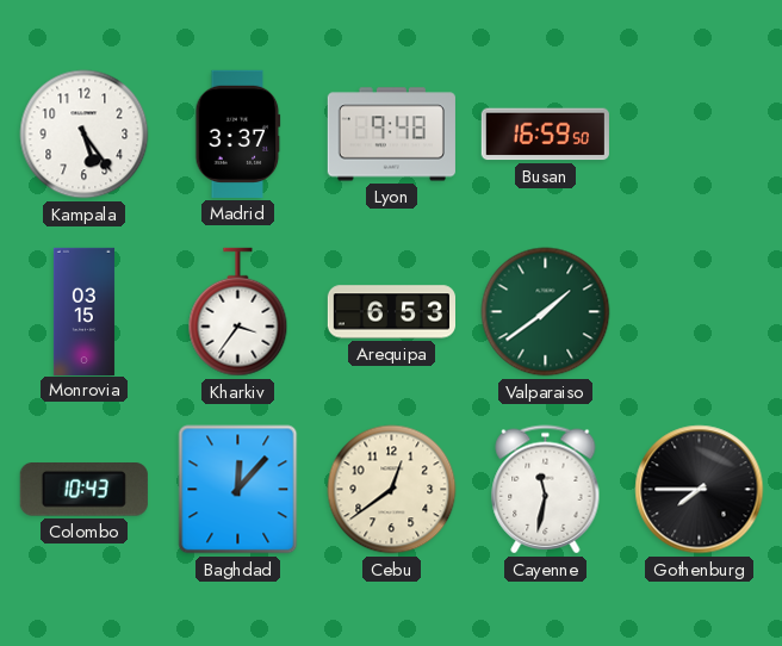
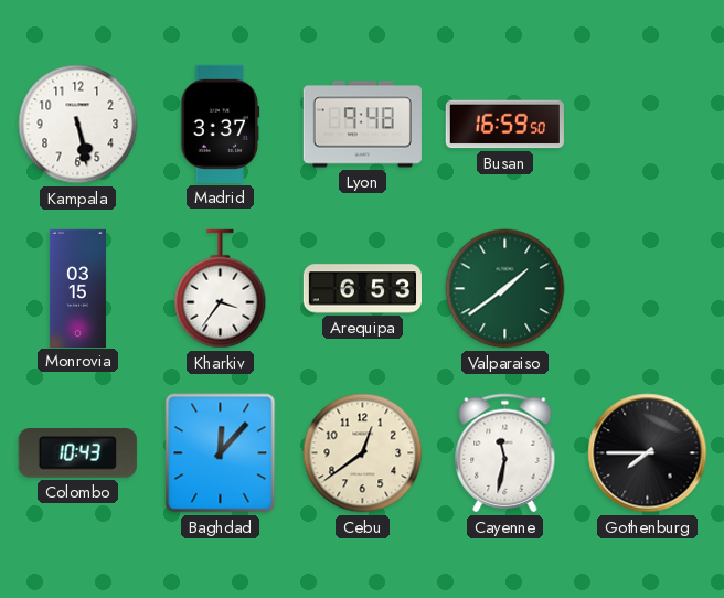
Kampala: 5:24 -> 5:28
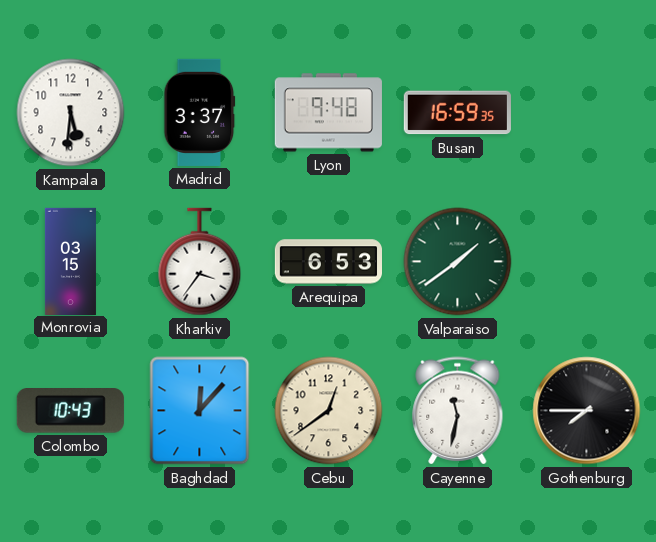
Kampala: 5:28 -> 5:31
Busan: 16:59:50 -> 16:59:35
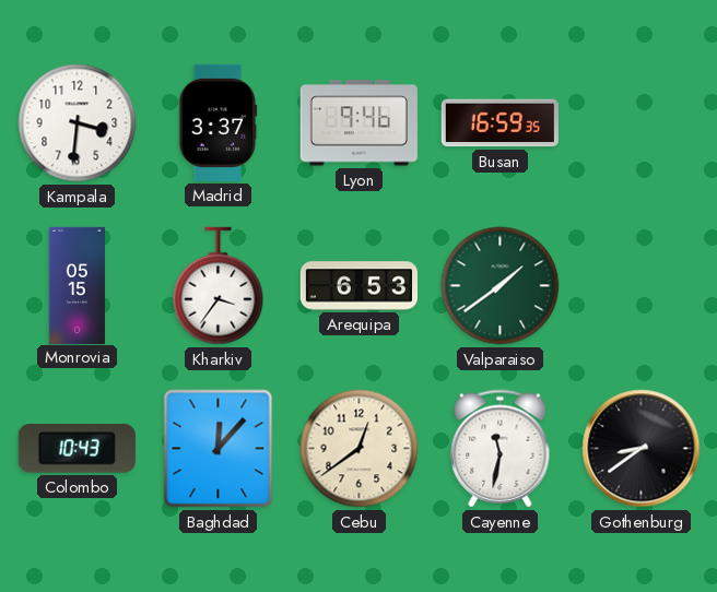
Kampala: 5:31 -> 3:31
Lyon: 9:48 -> 9:46
Monrovia: 03:15 -> 05:15
Gothenburg: 7:45 -> 8:39
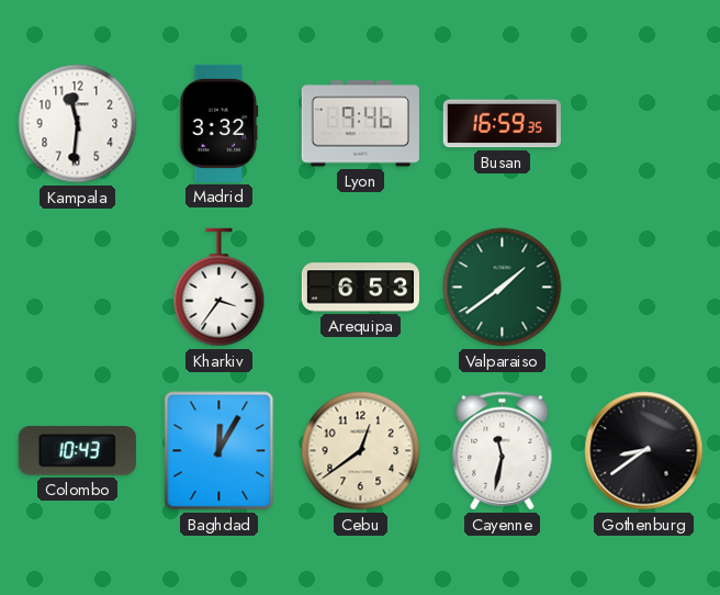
Kampala: 3:31 -> 11:31
Madrid: 3:37 -> 3:32
Monrovia: 05:15 -> none
Baghdad: 12:07 -> 12:05
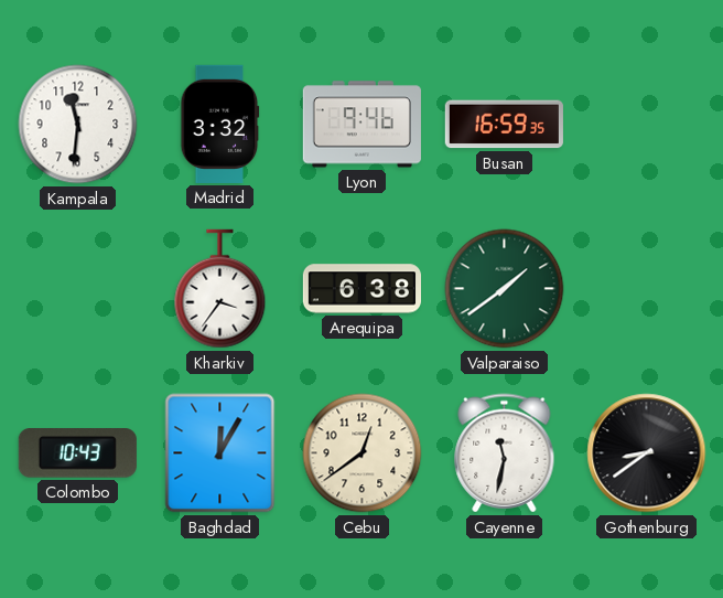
Arequipa: 6:53 -> 6:38
